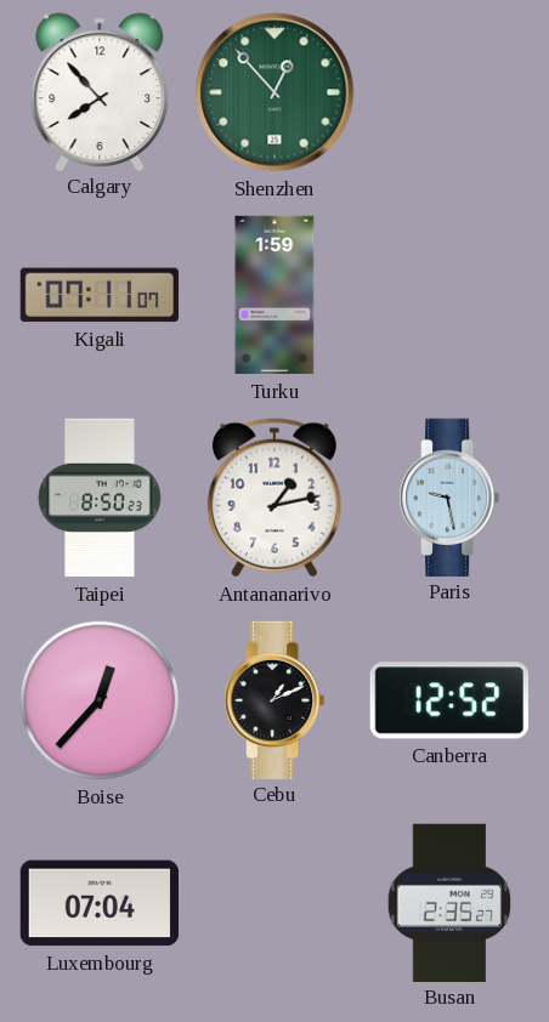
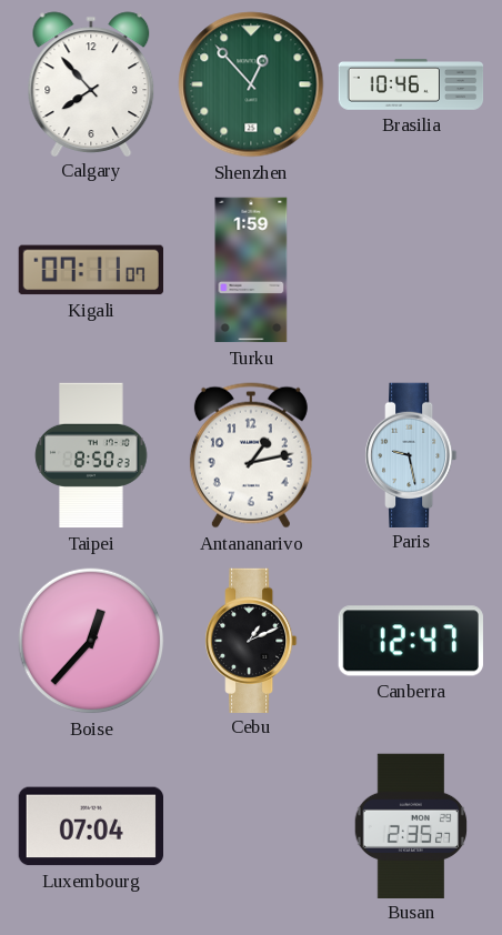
Brasilia: none -> 10:46
Canberra: 12:52 -> 12:47
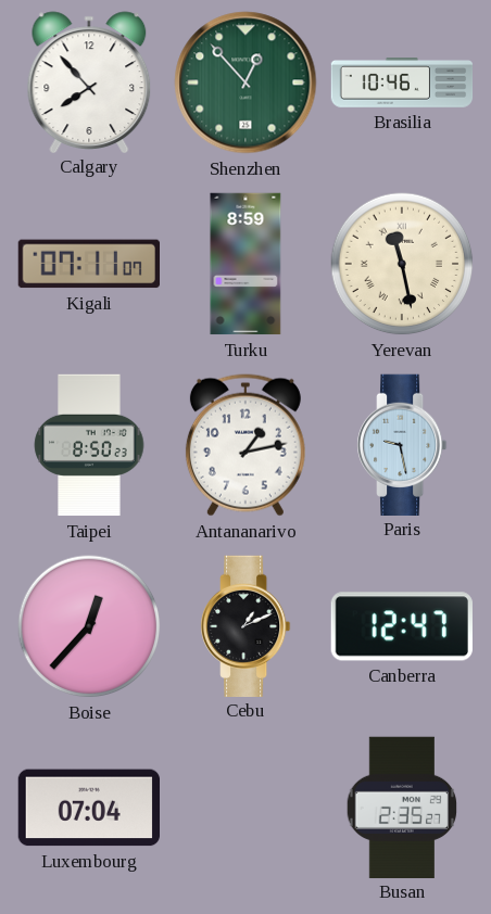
Turku: 1:59 -> 8:59
Yerevan: none -> 11:28
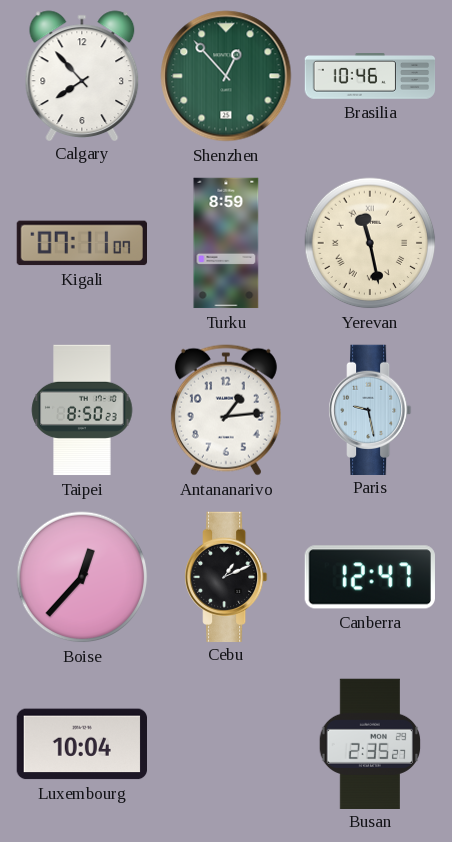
Antananarivo: 1:13 -> 1:14
Luxembourg: 07:04 -> 10:04
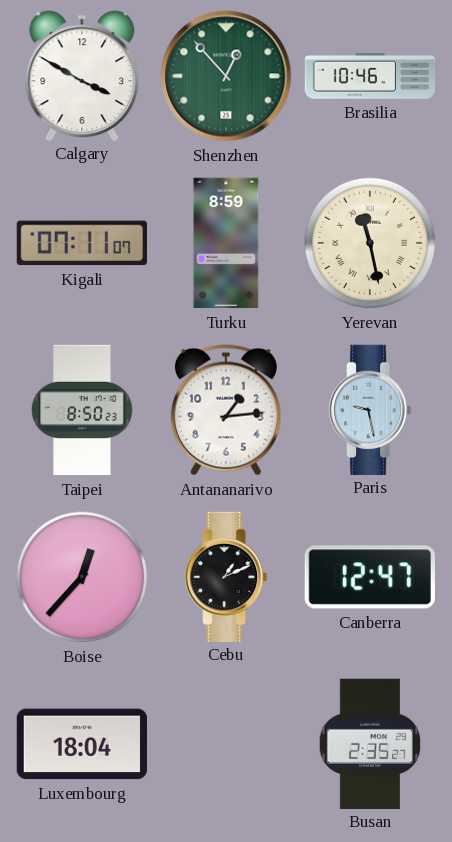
Calgary: 7:53 -> 3:50
Luxembourg: 10:04 -> 18:04
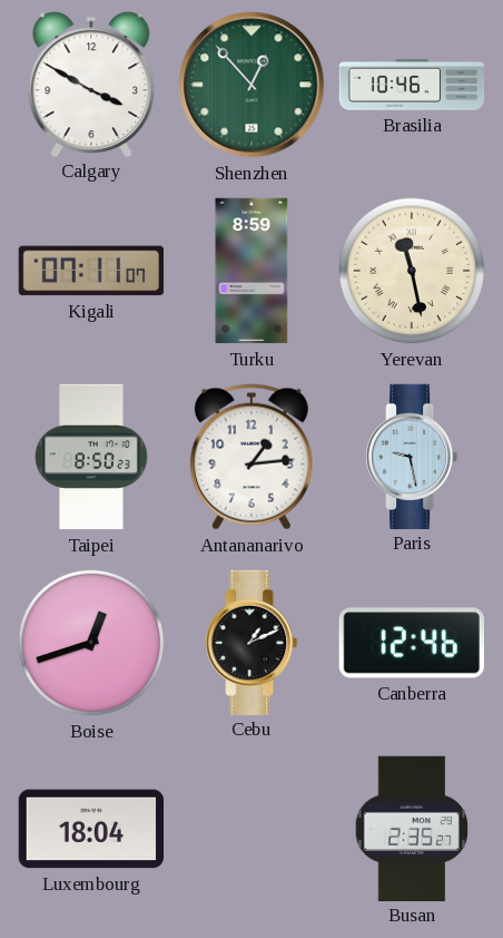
Boise: 12:37 -> 12:42
Canberra: 12:47 -> 12:46
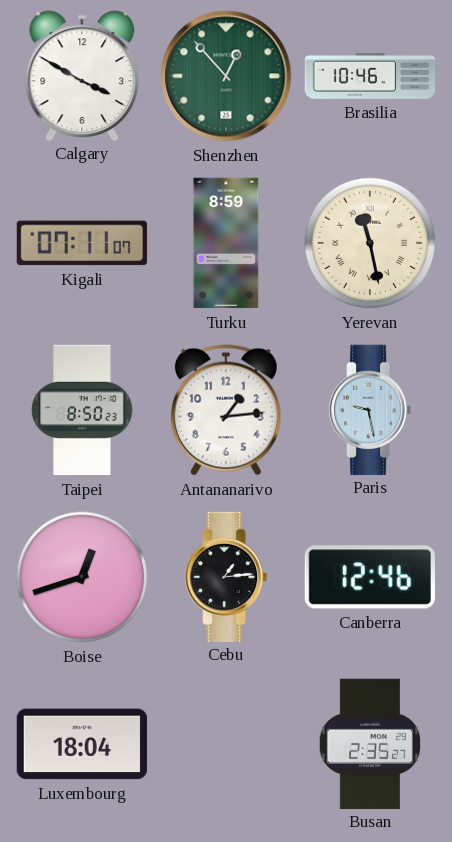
Cebu: 1:11 -> 1:14
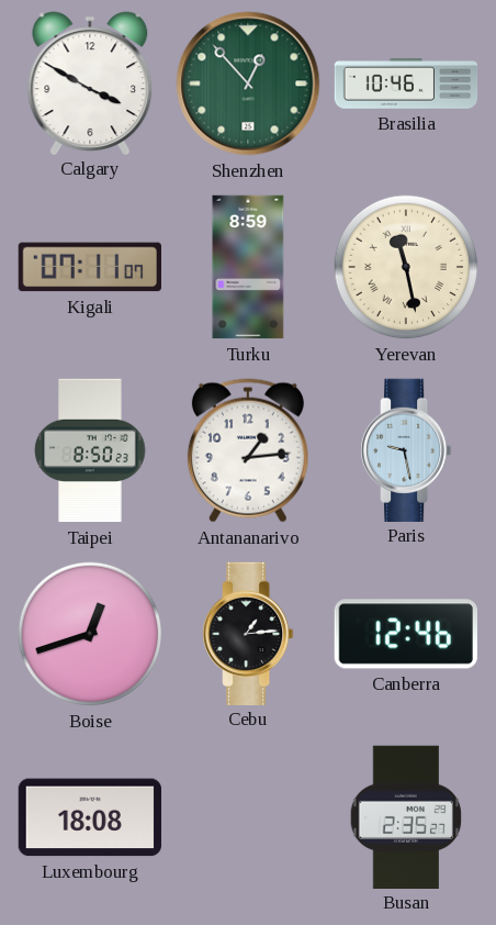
Luxembourg: 18:04 -> 18:08
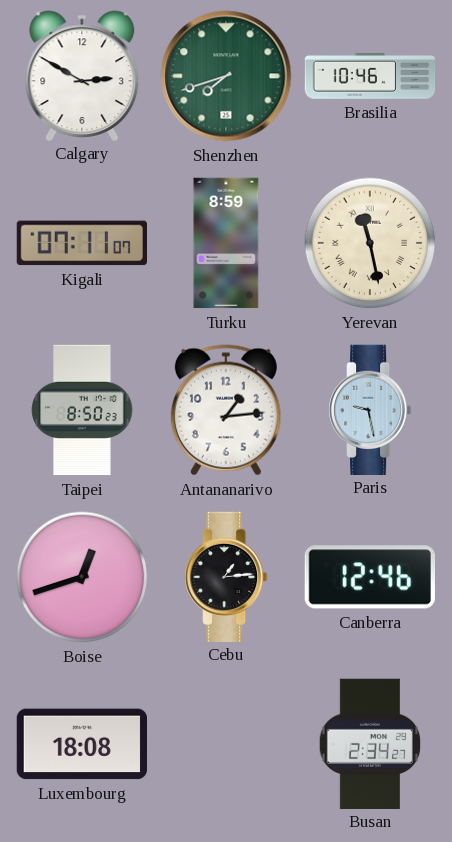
Calgary: 3:50 -> 2:50
Shenzhen: 12:53 -> 7:42
Busan: 2:35 -> 2:34
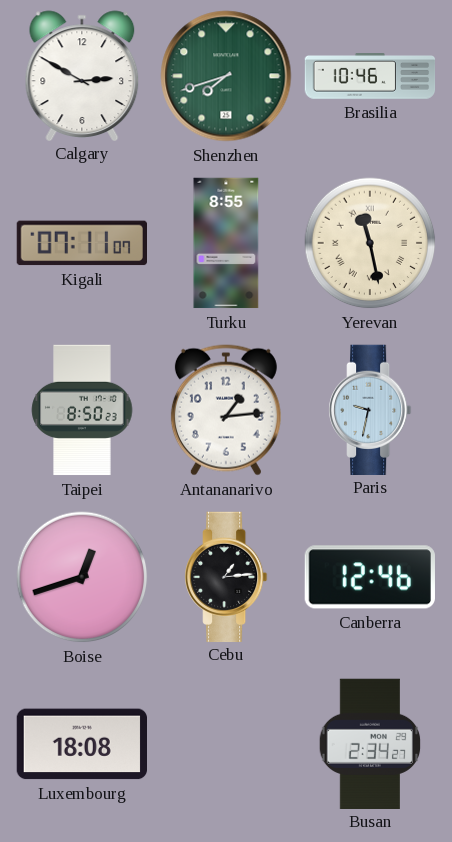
Turku: 8:59 -> 8:55
Paris: 9:28 -> 9:32
